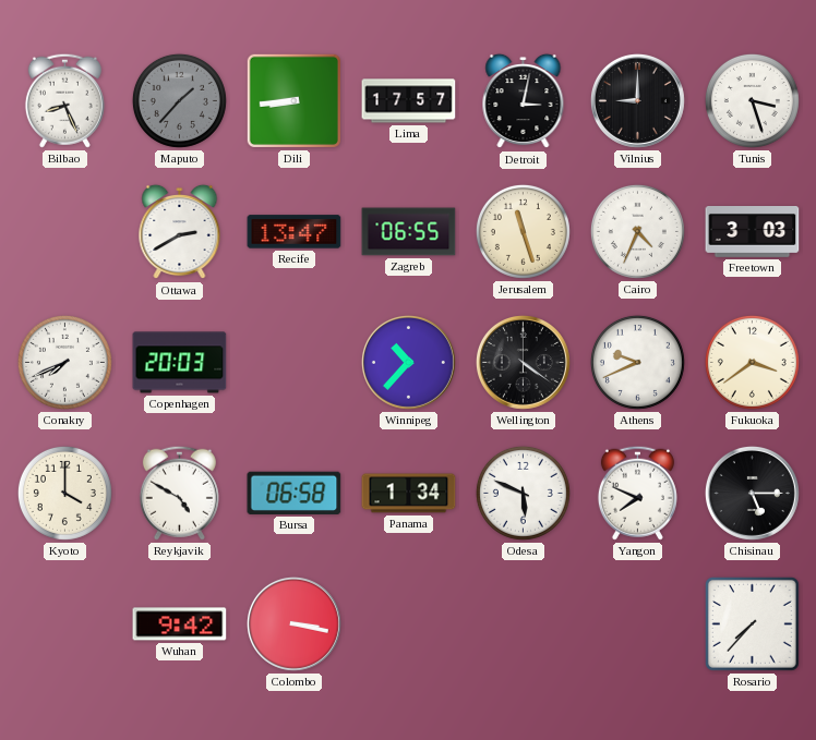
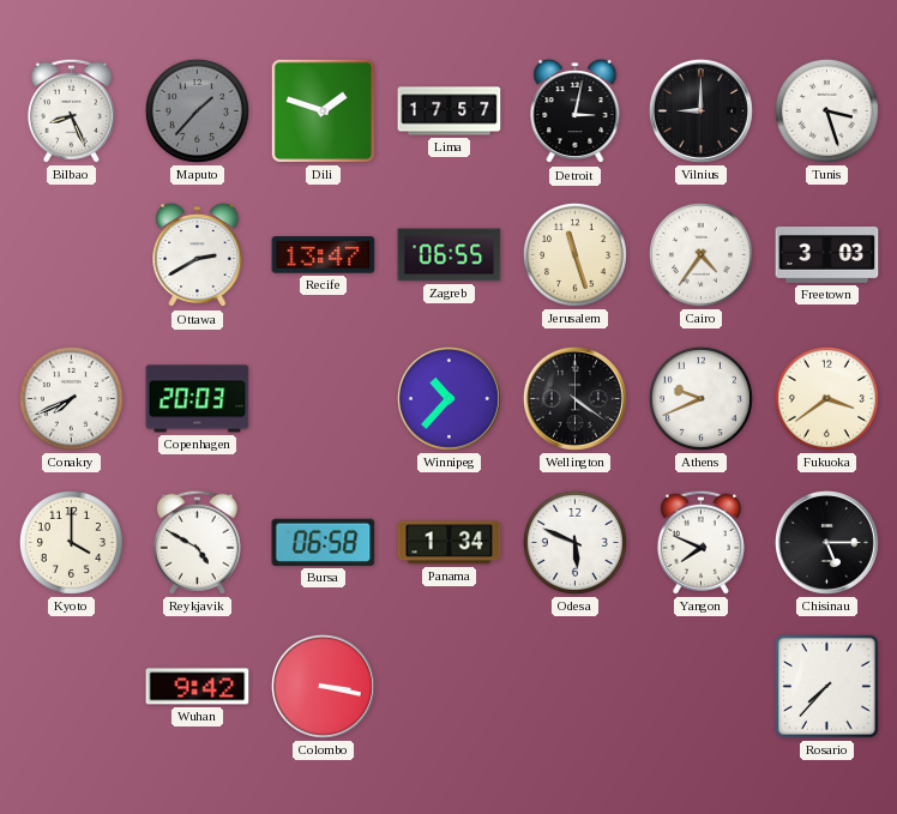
Dili: 8:44 -> 1:48
Cairo: 4:34 -> 4:36
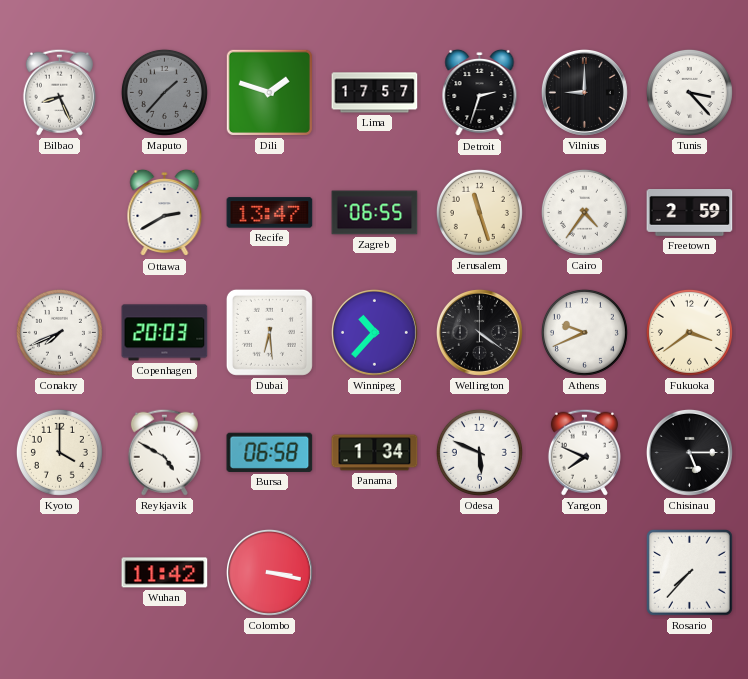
Detroit: 3:02 -> 2:33
Tunis: 3:27 -> 3:23
Freetown: 3:03 -> 2:59
Dubai: none -> 6:29
Wuhan: 9:42 -> 11:42
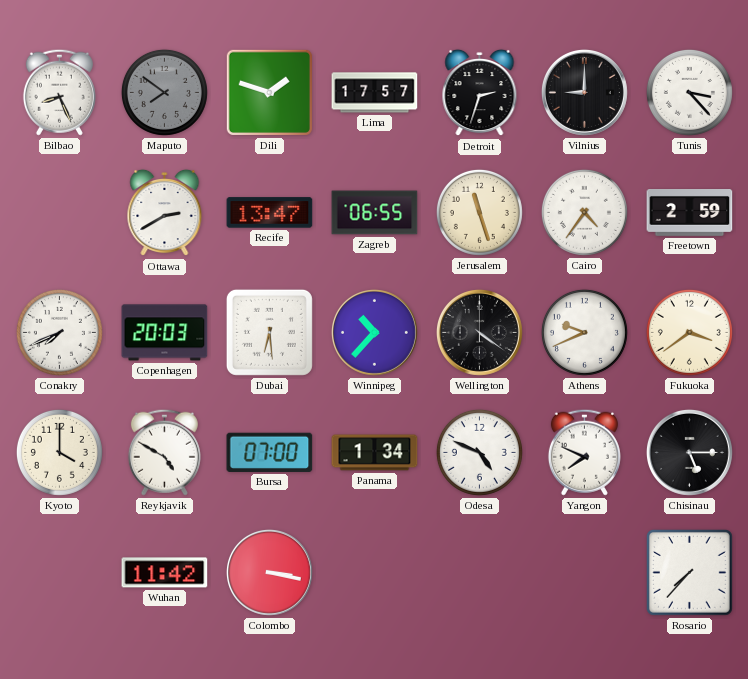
Maputo: 1:37 -> 7:51
Bursa: 06:58 -> 07:00
Odesa: 5:49 -> 4:49
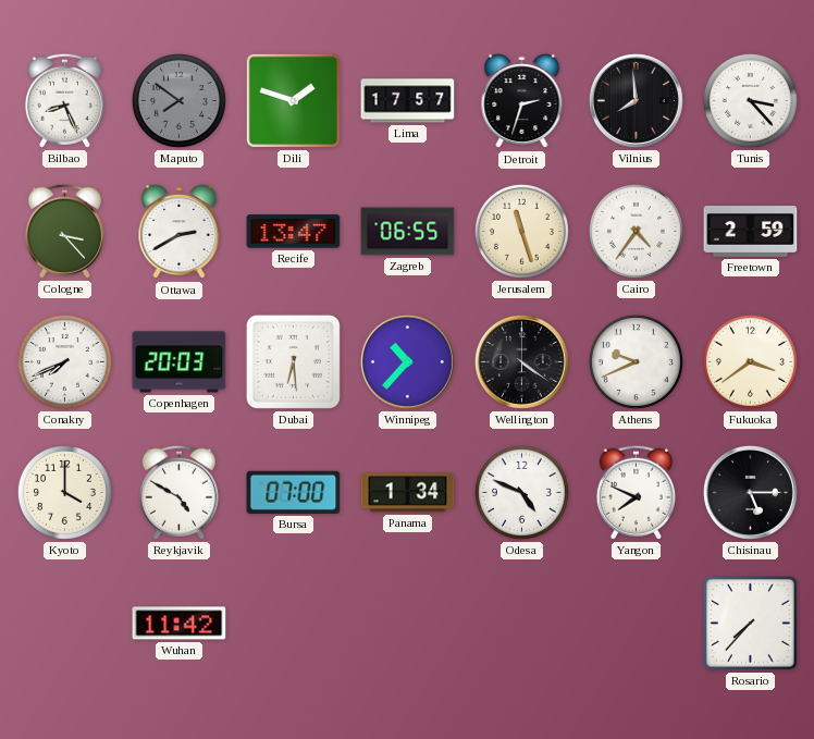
Vilnius: 9:00 -> 7:59
Cologne: none -> 3:23
Colombo: 3:17 -> none
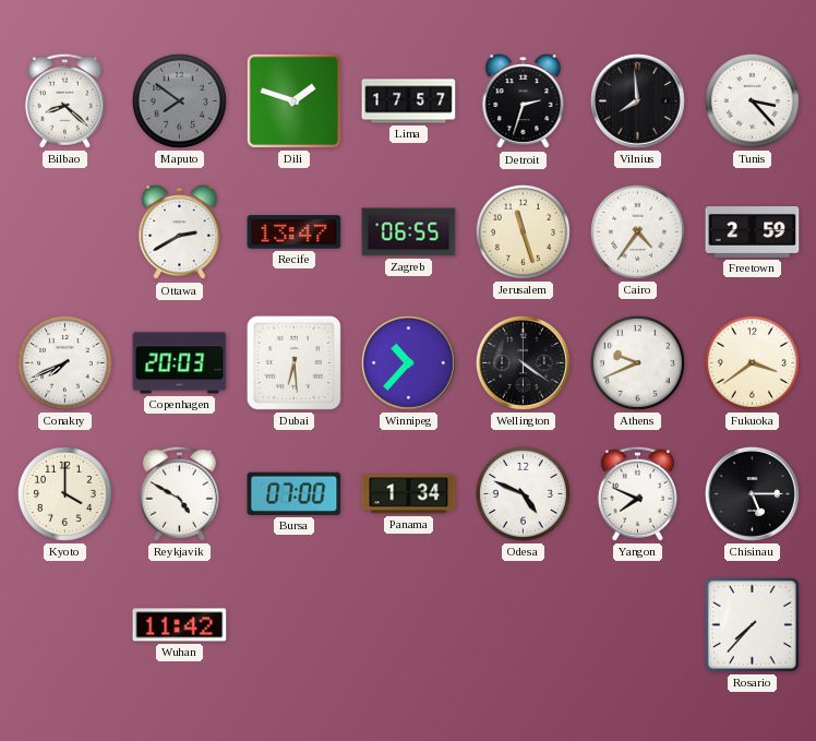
Bilbao: 8:26 -> 8:22
Cologne: 3:23 -> none
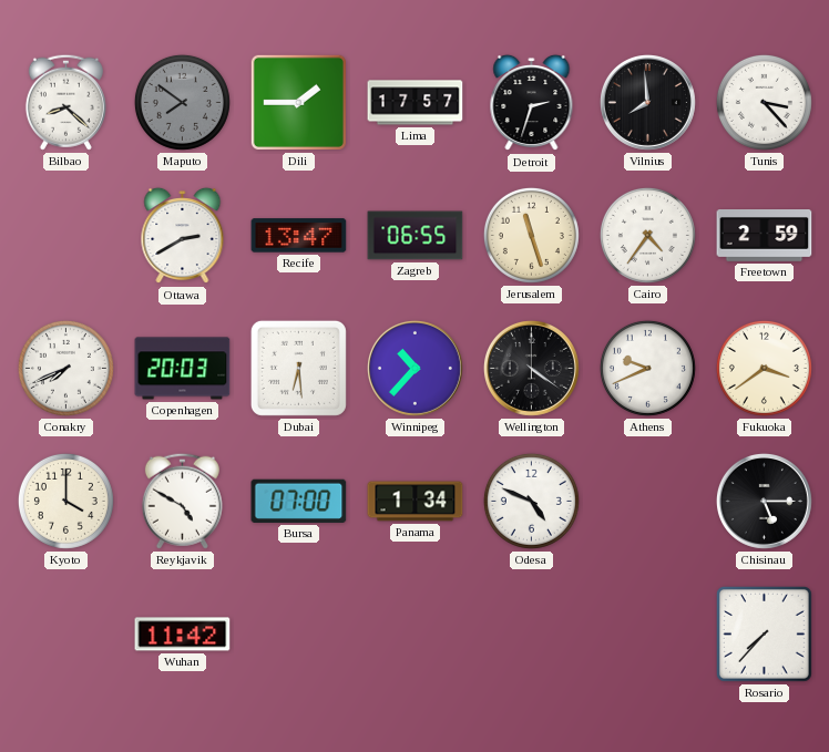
Dili: 1:48 -> 1:45
Yangon: 7:49 -> none
